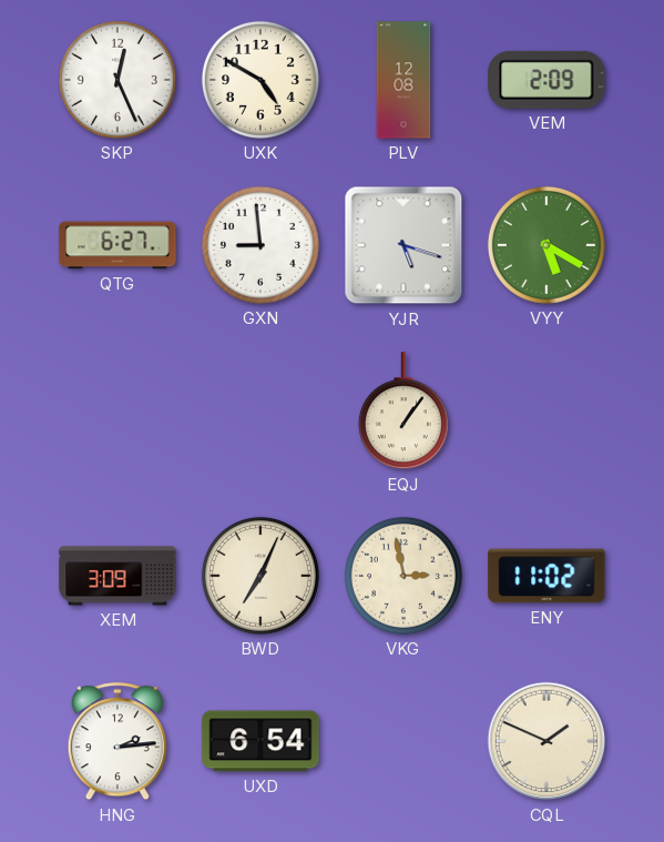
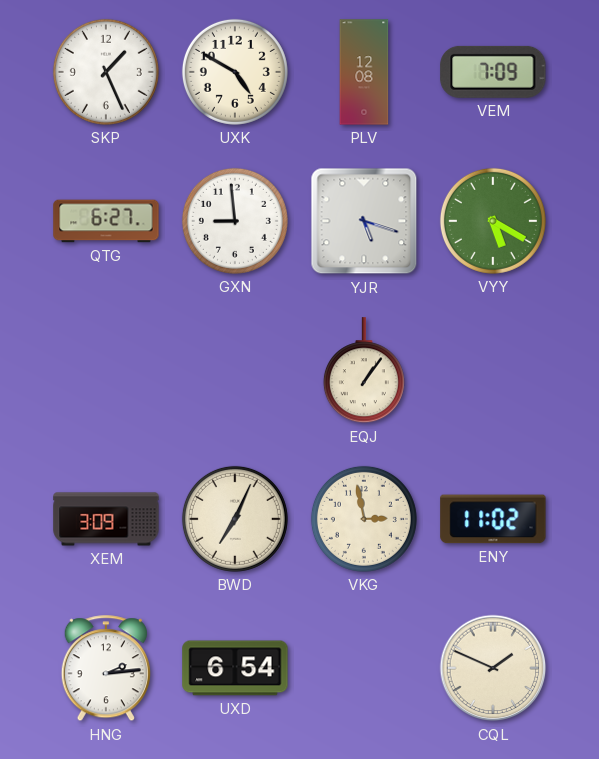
SKP: 12:26 -> 1:26
VEM: 2:09 -> 7:09
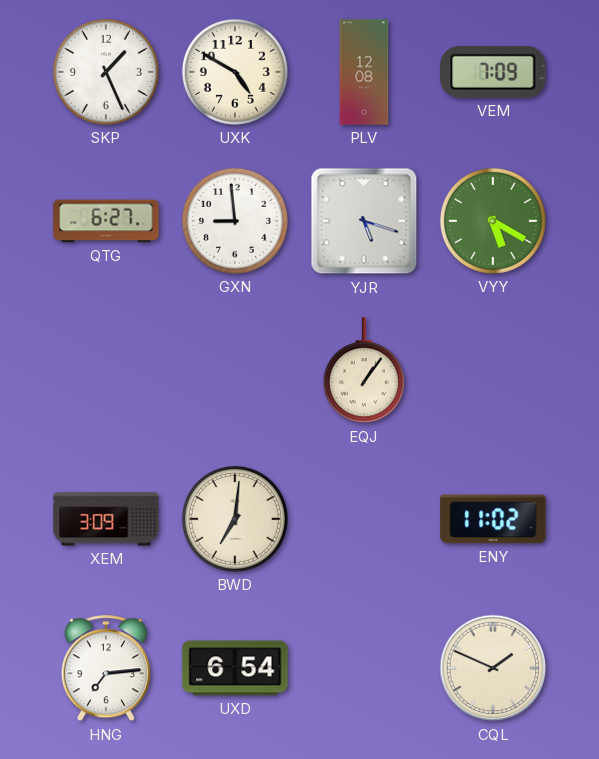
BWD: 7:04 -> 7:01
VKG: 2:58 -> none
HNG: 2:14 -> 7:14
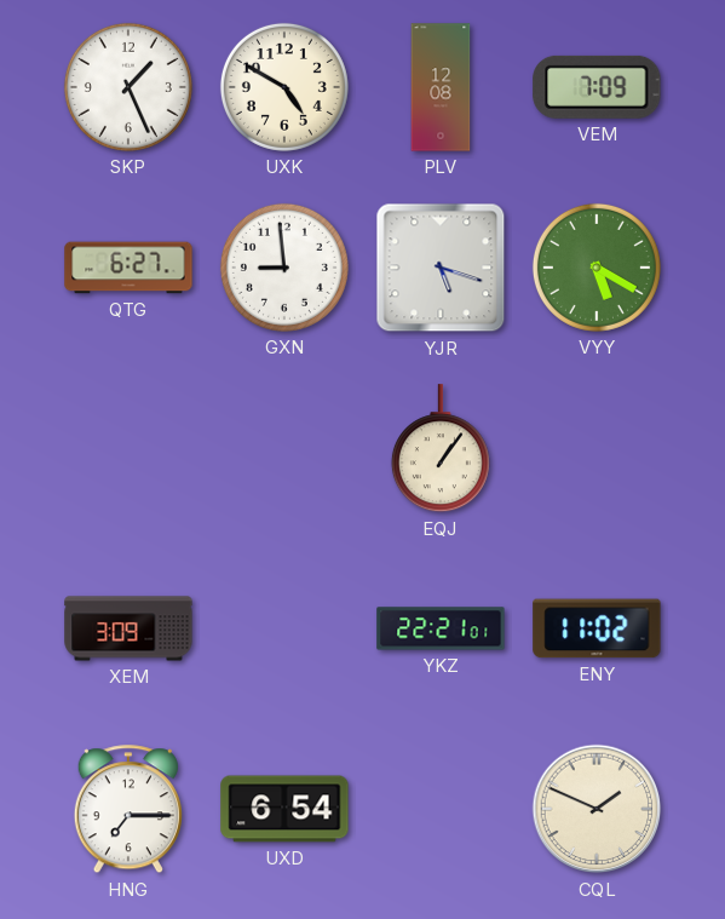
BWD: 7:01 -> none
YKZ: none -> 22:21
HNG: 7:14 -> 7:15
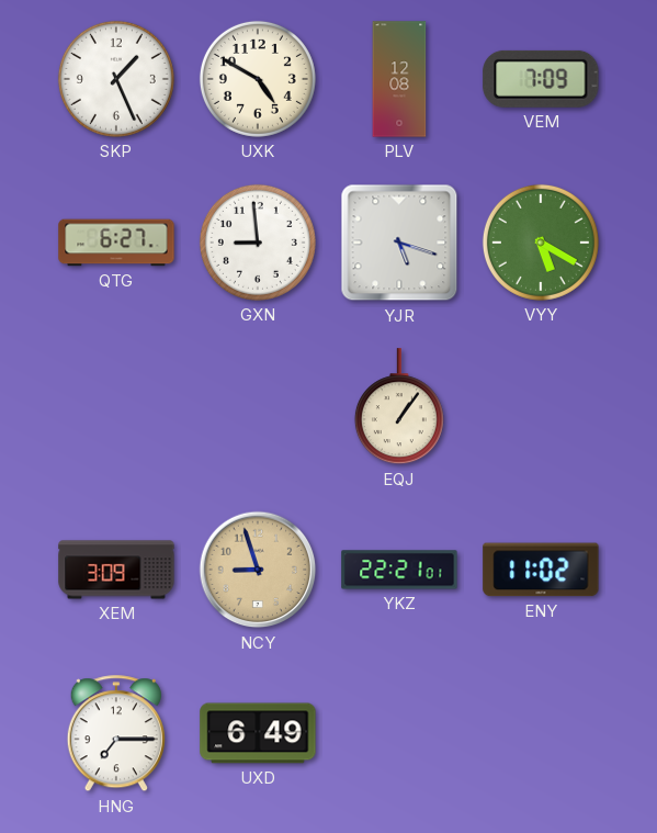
NCY: none -> 8:57
UXD: 6:54 -> 6:49
CQL: 1:49 -> none
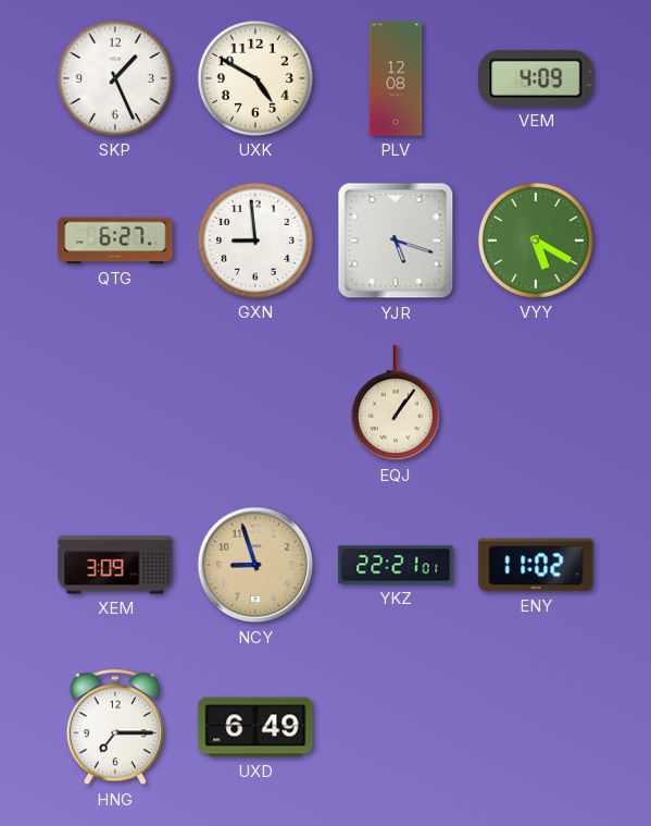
VEM: 7:09 -> 4:09
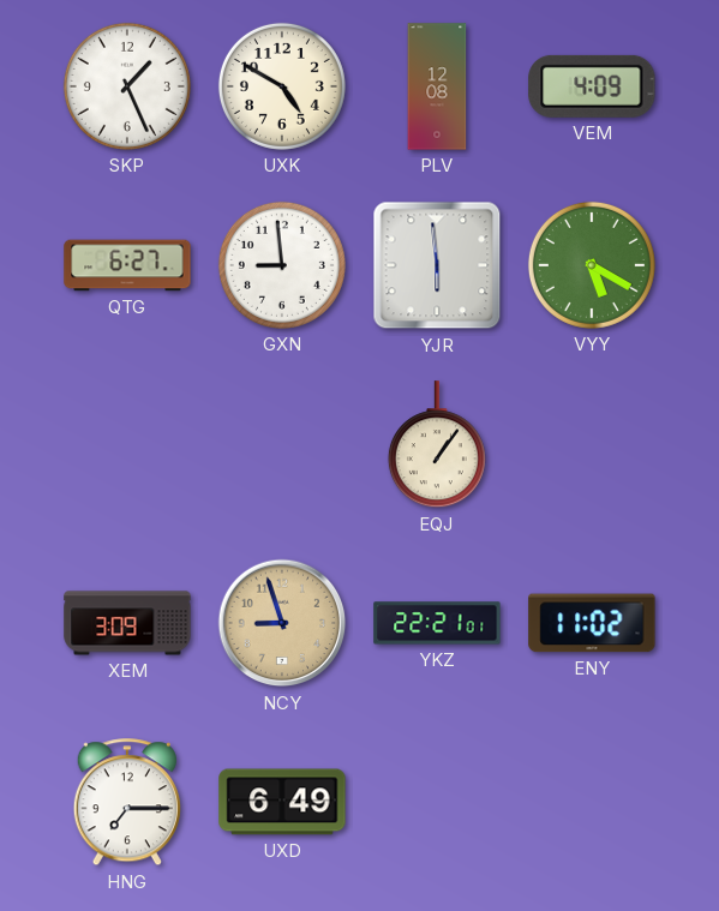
YJR: 5:18 -> 5:59
